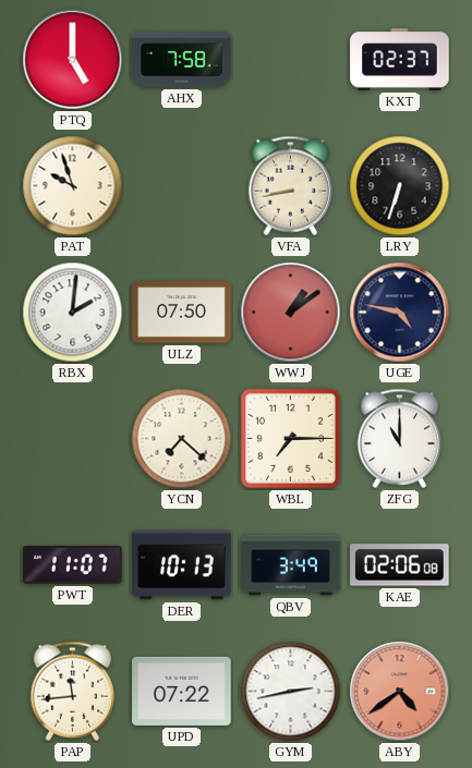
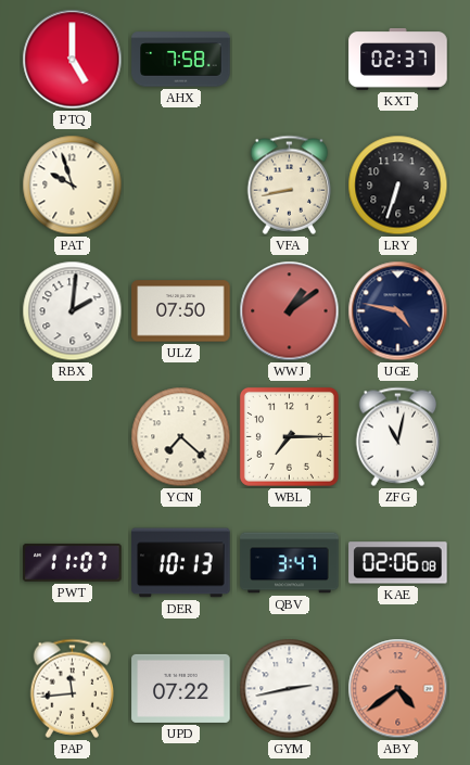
ZFG: 11:00 -> 11:02
QBV: 3:49 -> 3:47
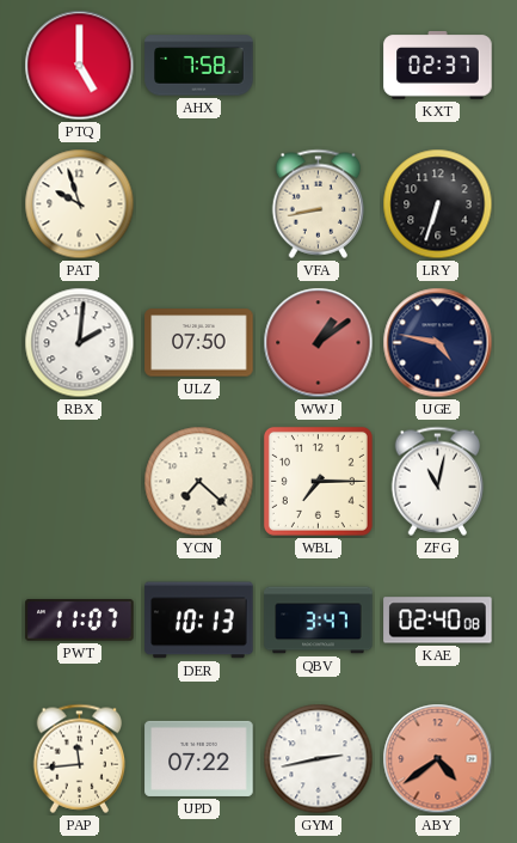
KAE: 02:06 -> 02:40
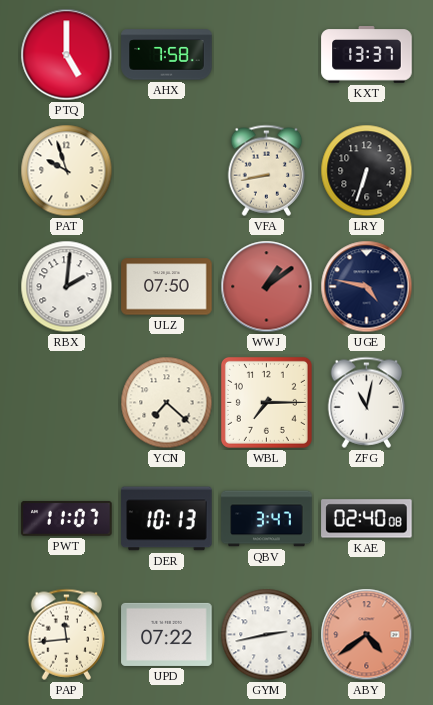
KXT: 02:37 -> 13:37
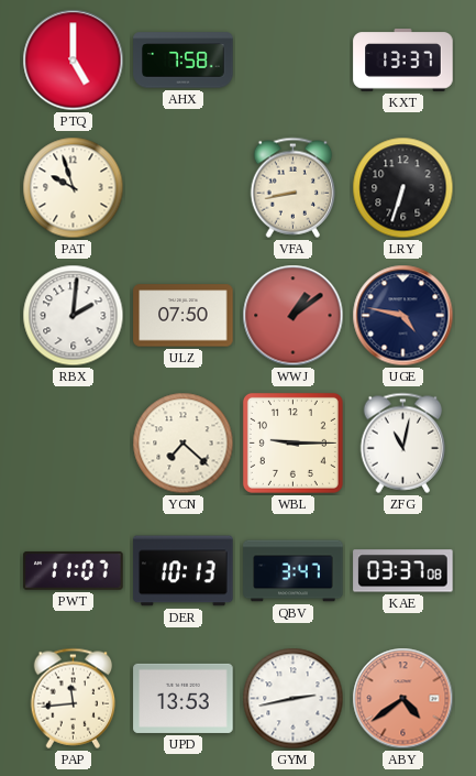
WBL: 7:15 -> 9:15
KAE: 02:40 -> 03:37
UPD: 07:22 -> 13:53
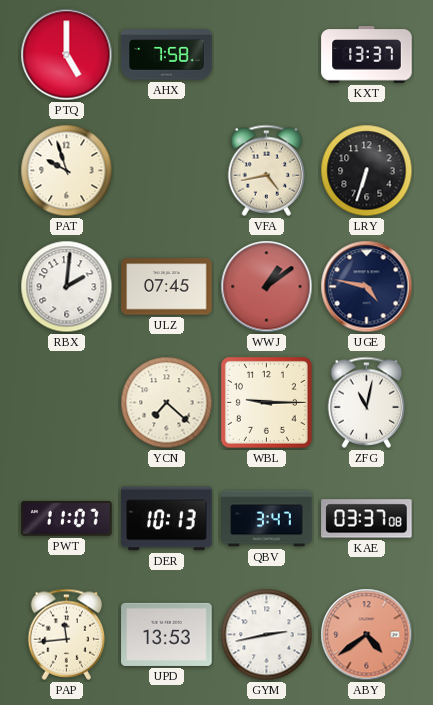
VFA: 8:43 -> 4:43
ULZ: 07:50 -> 07:45
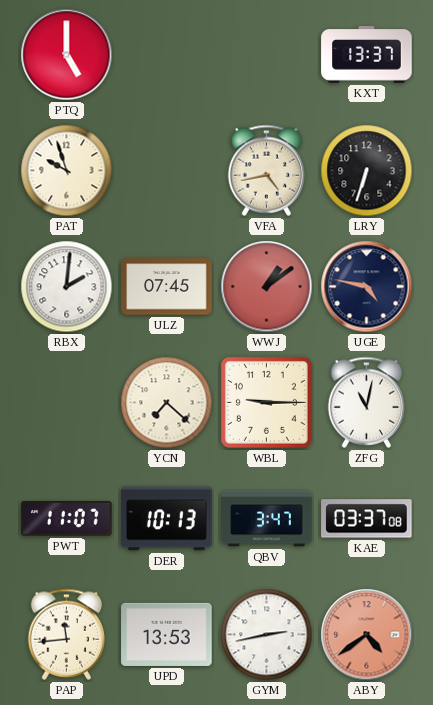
AHX: 7:58 -> none
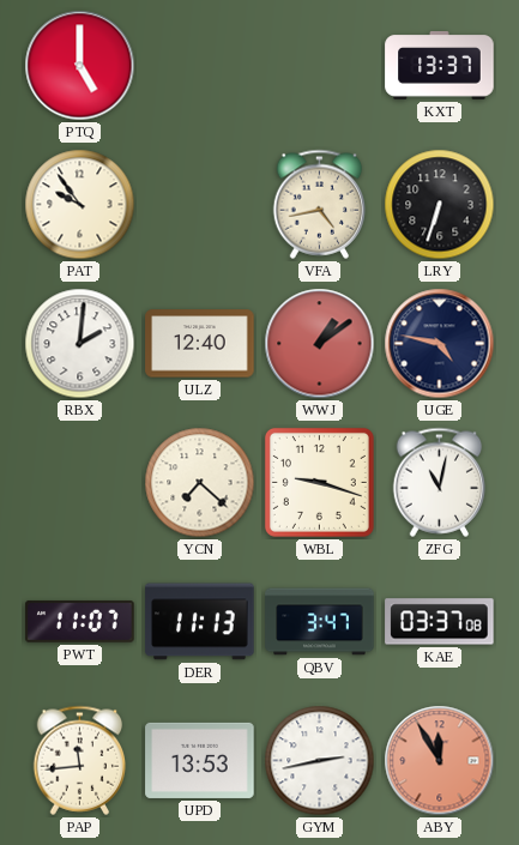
PAT: 9:57 -> 9:54
ULZ: 07:45 -> 12:40
WBL: 9:15 -> 9:18
DER: 10:13 -> 11:13
ABY: 4:39 -> 11:55
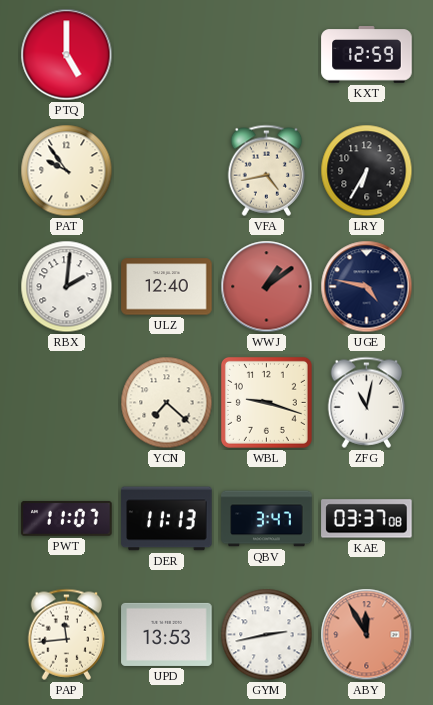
KXT: 13:37 -> 12:59
LRY: 6:33 -> 6:35
